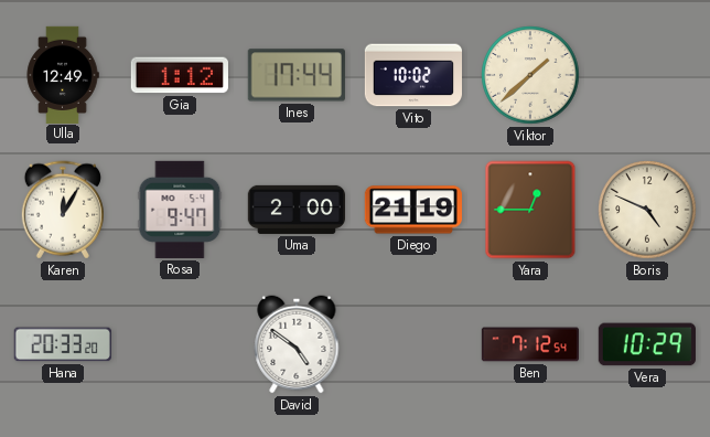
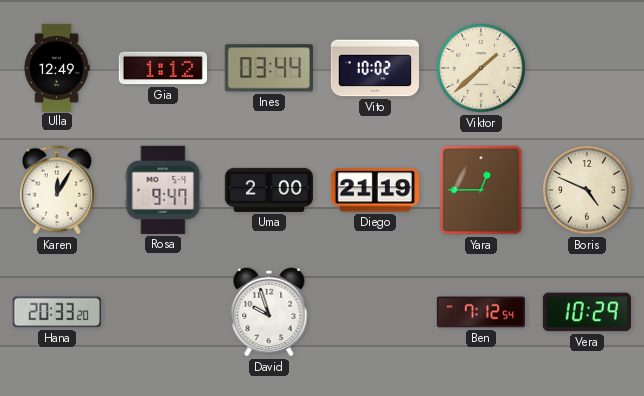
Ines: 17:44 -> 03:44
David: 4:51 -> 9:57
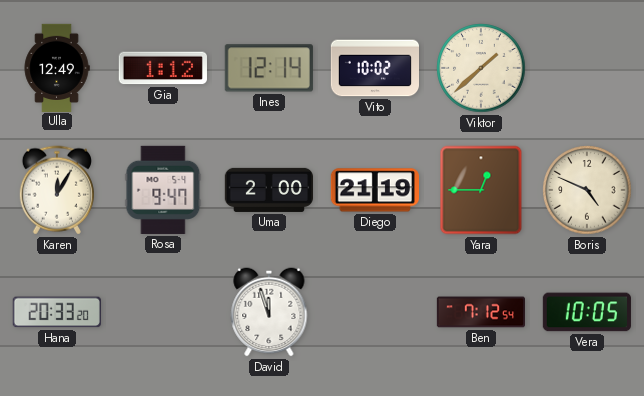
Ines: 03:44 -> 12:14
David: 9:57 -> 11:57
Vera: 10:29 -> 10:05
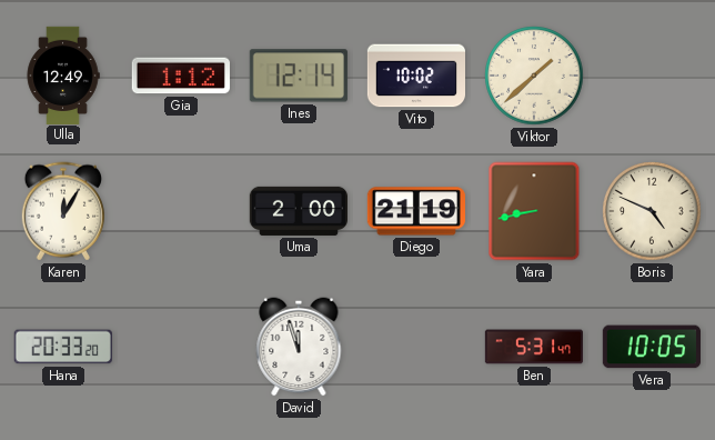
Rosa: 9:47 -> none
Yara: 12:45 -> 8:43
Ben: 7:12 -> 5:31
